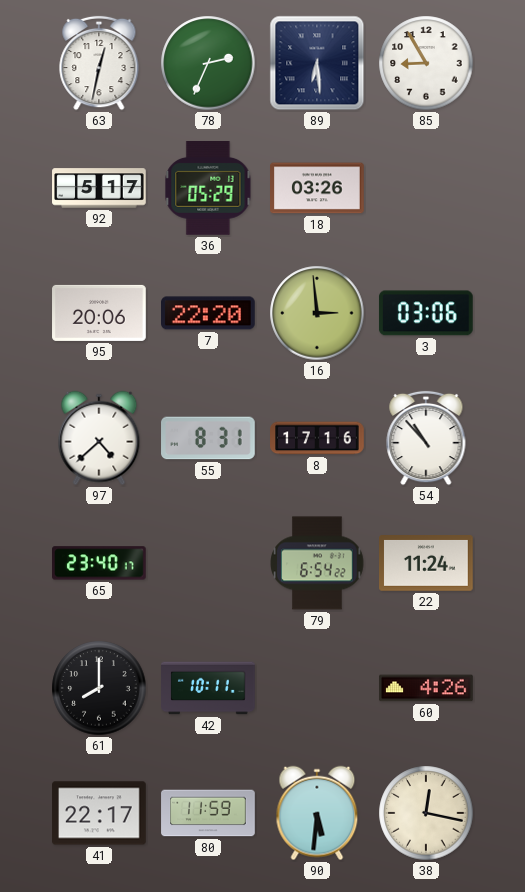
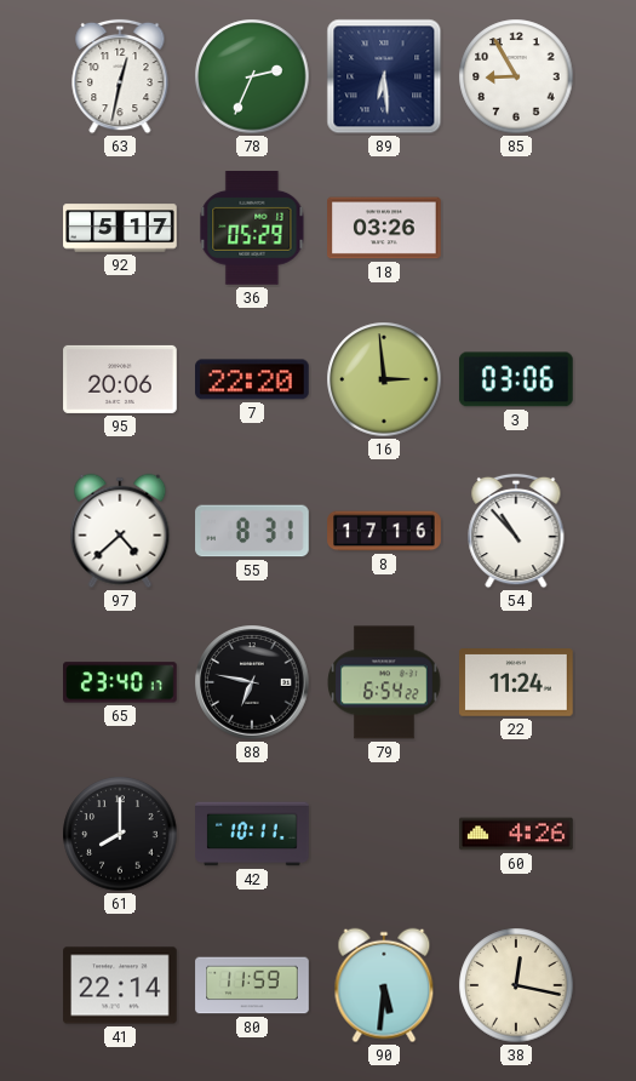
88: none -> 6:47
41: 22:17 -> 22:14
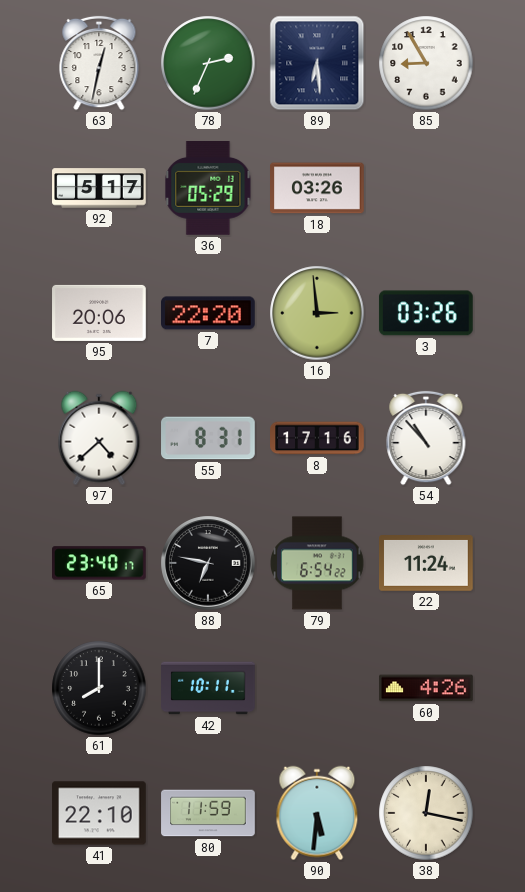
3: 03:06 -> 03:26
41: 22:14 -> 22:10
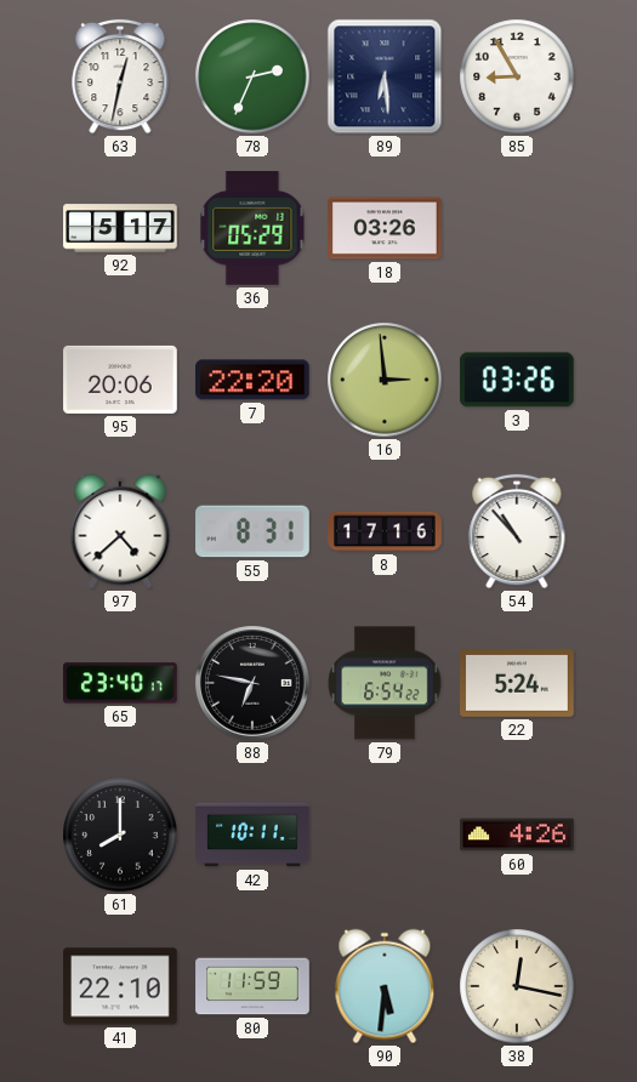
22: 11:24 -> 5:24
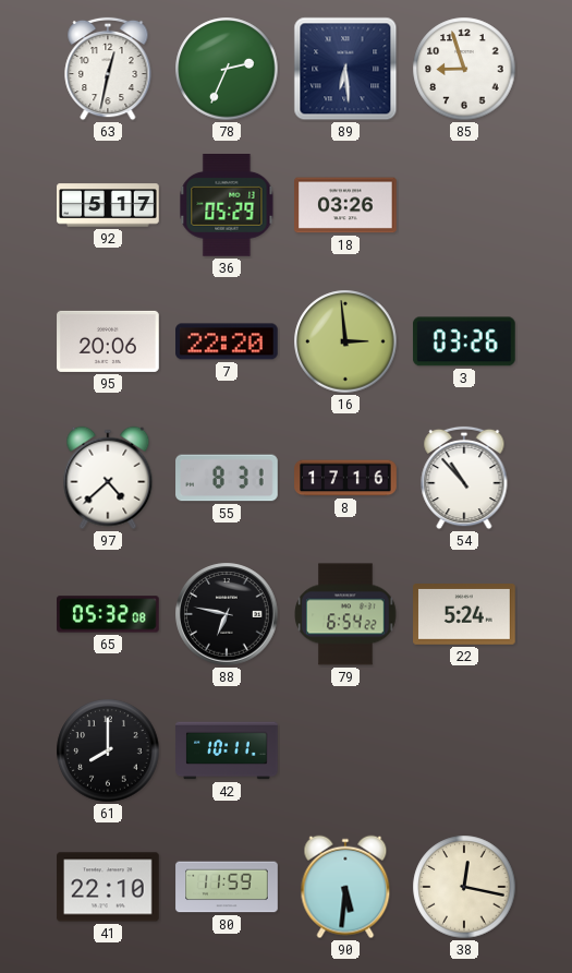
85: 8:55 -> 8:57
65: 23:40 -> 05:32
60: 4:26 -> none
